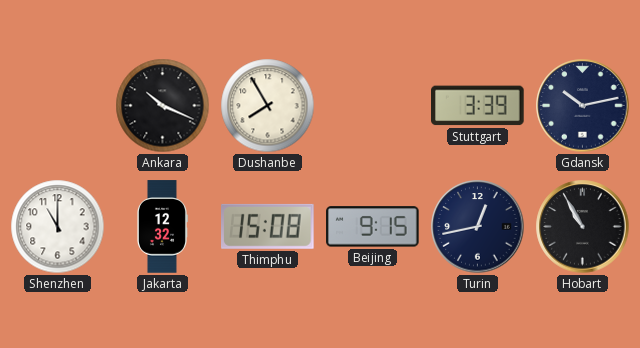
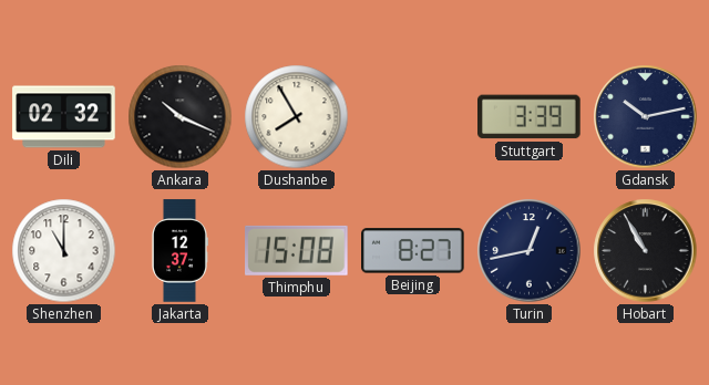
Dili: none -> 02:32
Jakarta: 12:32 -> 12:37
Beijing: 9:15 -> 8:27
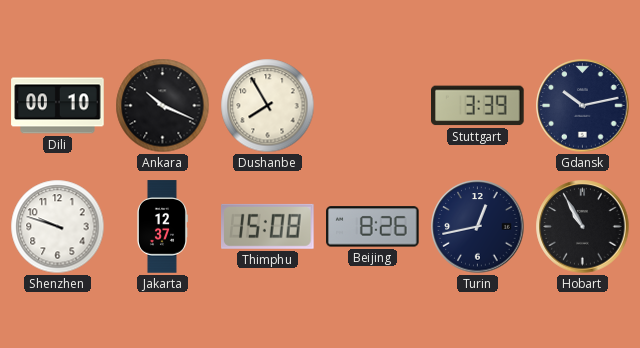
Dili: 02:32 -> 00:10
Shenzhen: 11:00 -> 9:48
Beijing: 8:27 -> 8:26
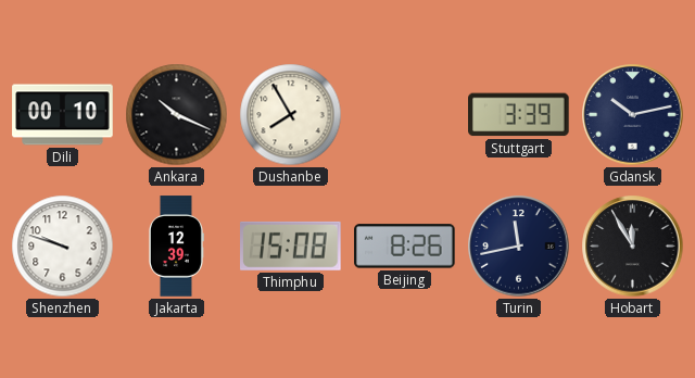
Jakarta: 12:37 -> 12:39
Turin: 12:43 -> 11:43
Hobart: 10:55 -> 11:55
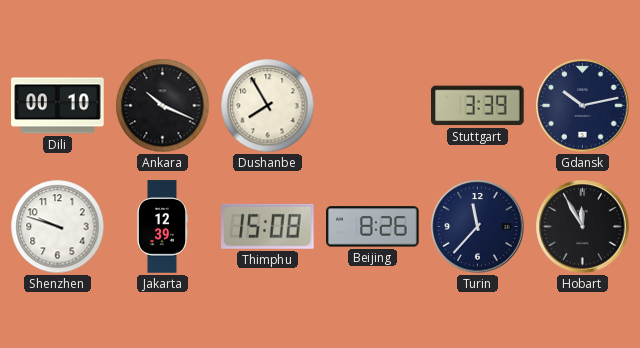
Turin: 11:43 -> 11:37
